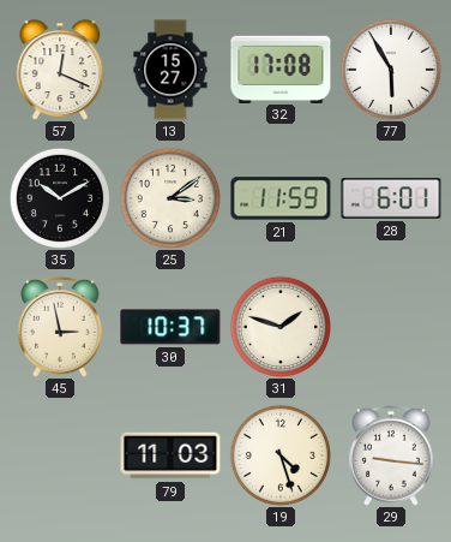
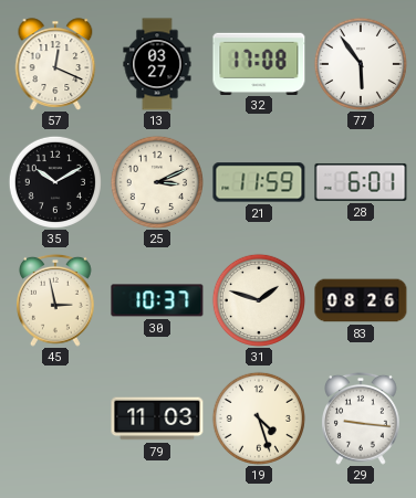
13: 15:27 -> 03:27
77: 5:55 -> 5:54
25: 3:09 -> 3:11
83: none -> 08:26
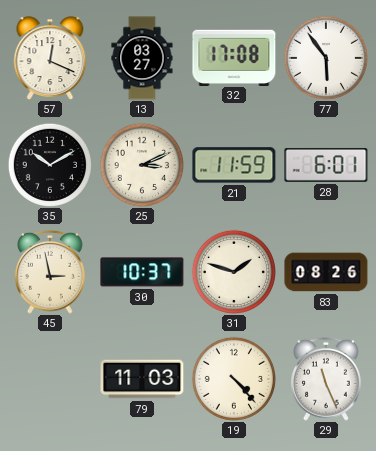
19: 4:27 -> 4:23
29: 9:16 -> 11:26
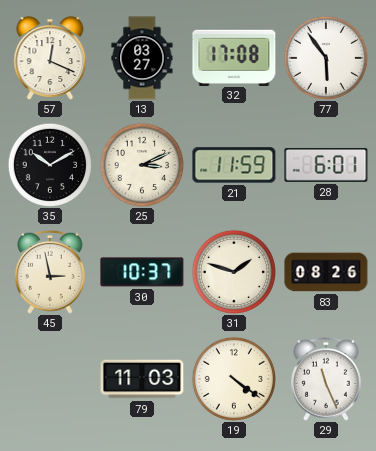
19: 4:23 -> 4:21
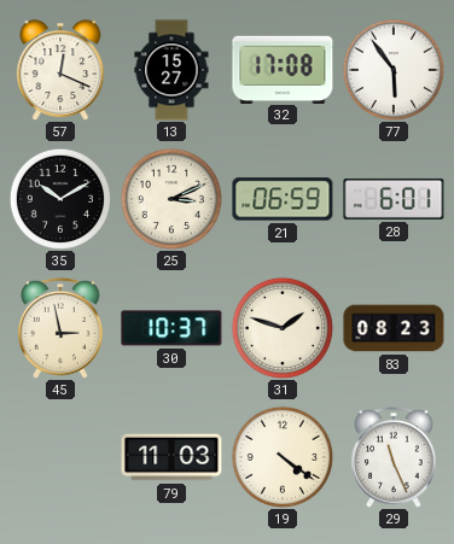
13: 03:27 -> 15:27
21: 11:59 -> 06:59
83: 08:26 -> 08:23
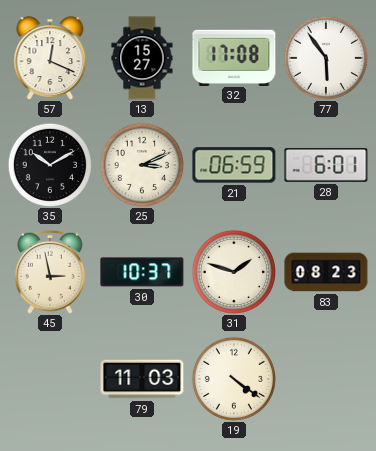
29: 11:26 -> none
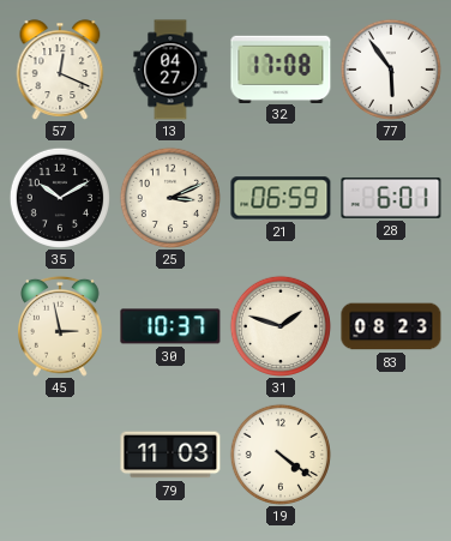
13: 15:27 -> 04:27
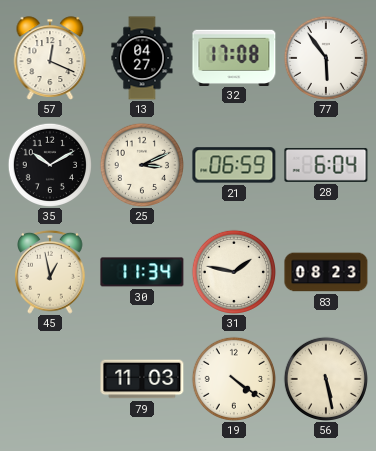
28: 6:01 -> 6:04
45: 2:58 -> 12:58
30: 10:37 -> 11:34
31: 1:48 -> 1:47
56: none -> 5:28
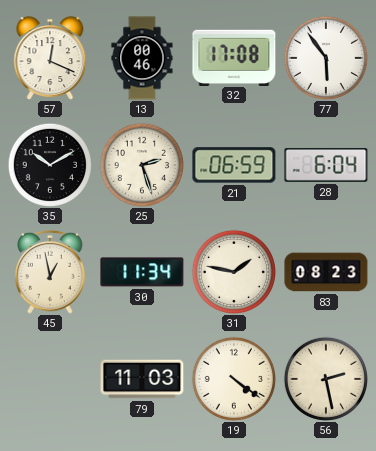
13: 04:27 -> 00:46
25: 3:11 -> 2:27
56: 5:28 -> 2:28
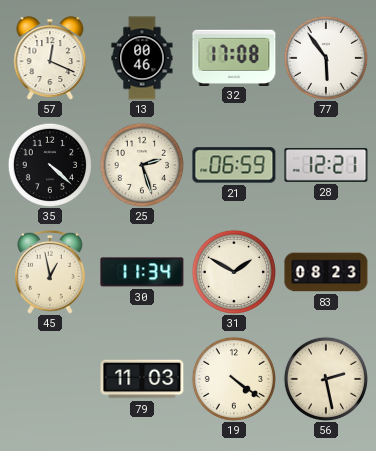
35: 10:10 -> 4:22
28: 6:04 -> 12:21
31: 1:47 -> 1:50
